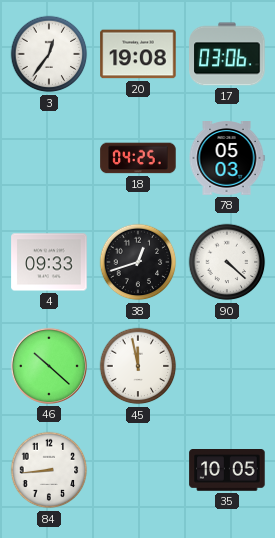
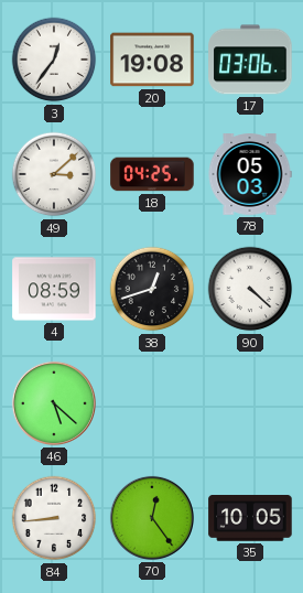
49: none -> 3:08
4: 09:33 -> 08:59
46: 10:22 -> 5:22
45: 11:58 -> none
70: none -> 12:24
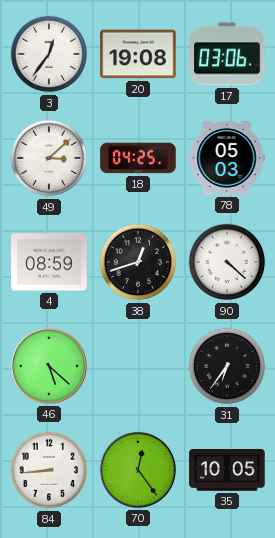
31: none -> 6:36
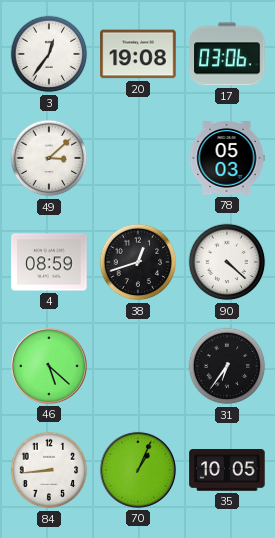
18: 04:25 -> none
70: 12:24 -> 1:04
